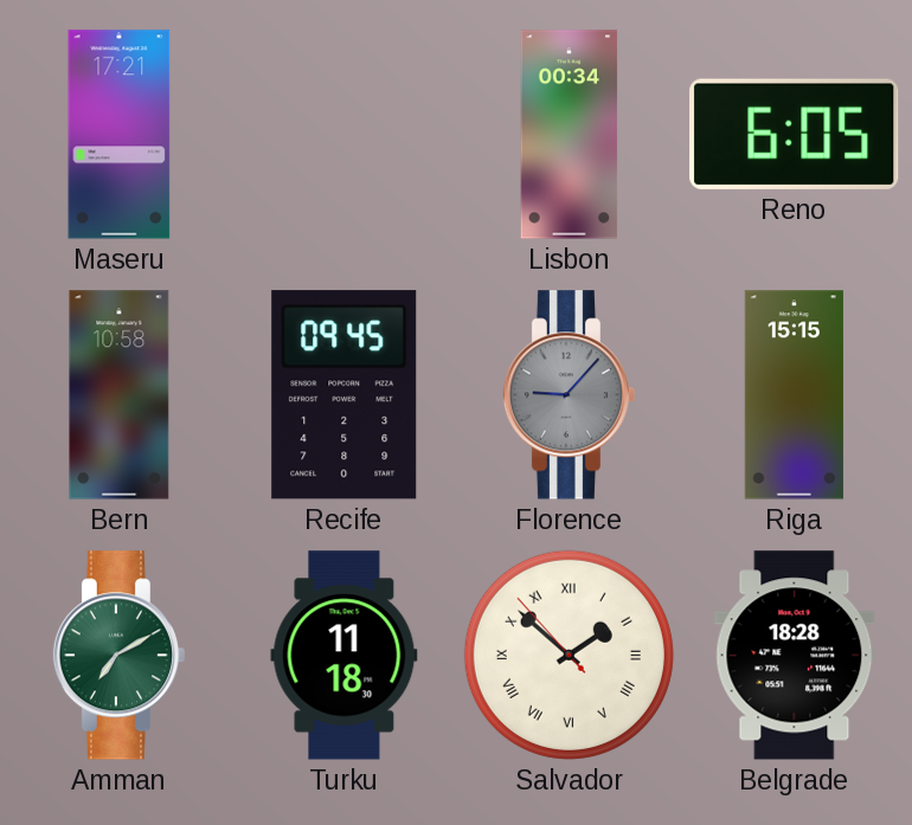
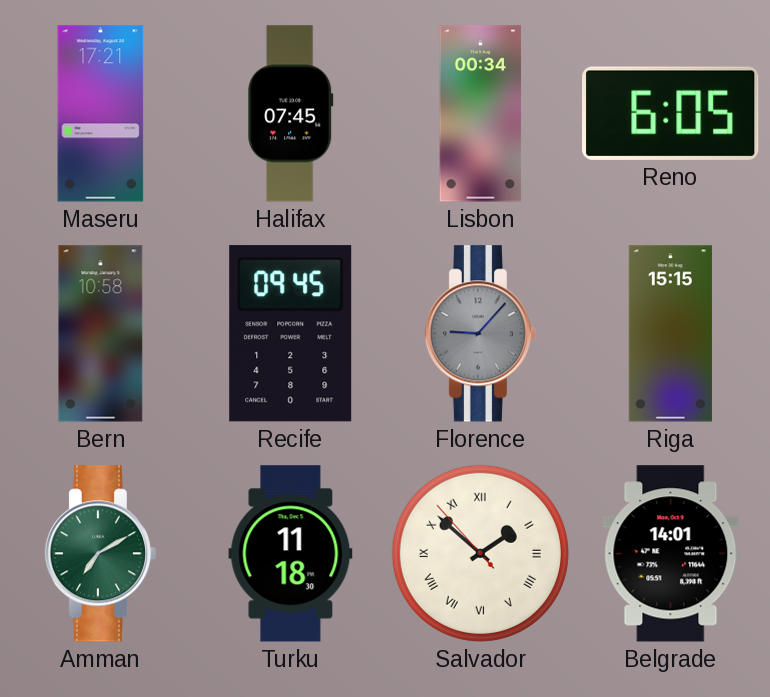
Halifax: none -> 07:45
Belgrade: 18:28 -> 14:01
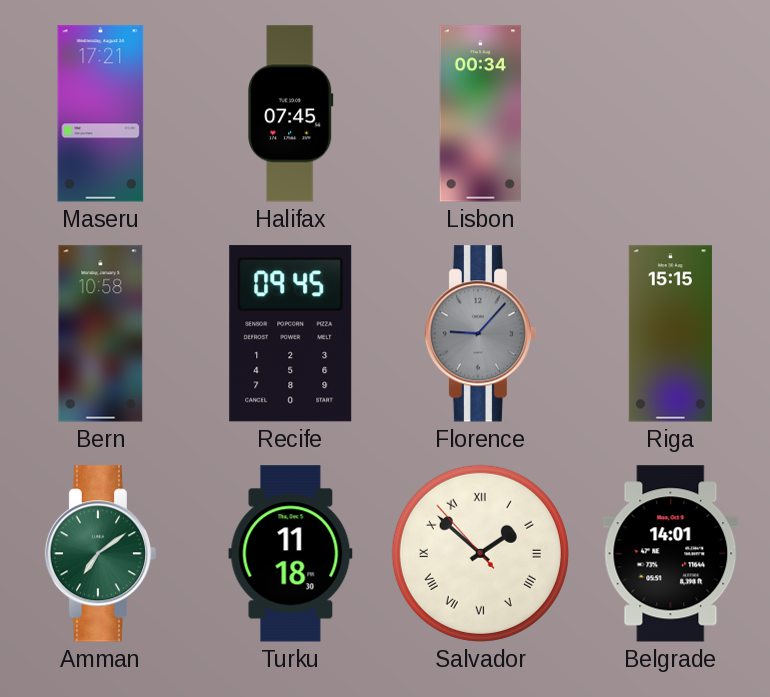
Reno: 6:05 -> none
Amman: 7:10 -> 7:09
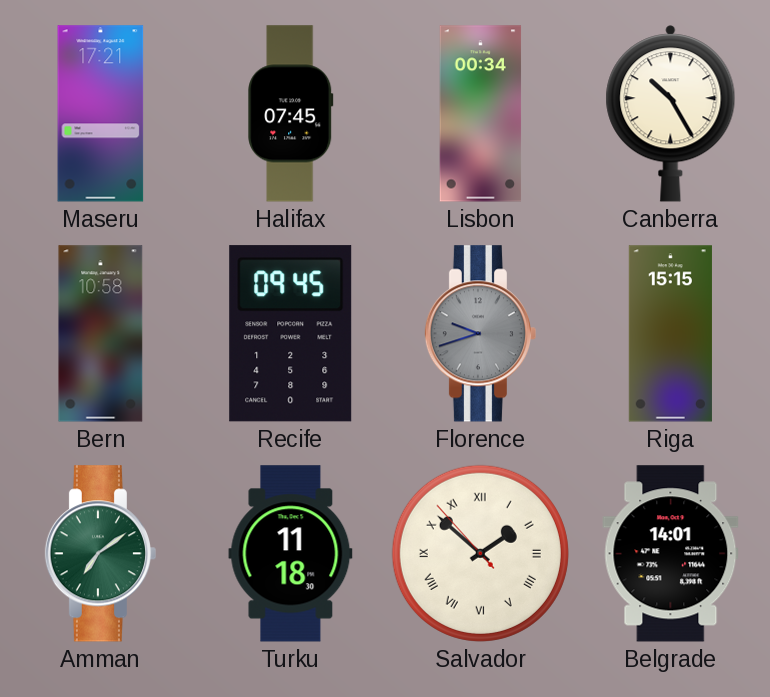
Canberra: none -> 10:25
Florence: 9:07 -> 9:42
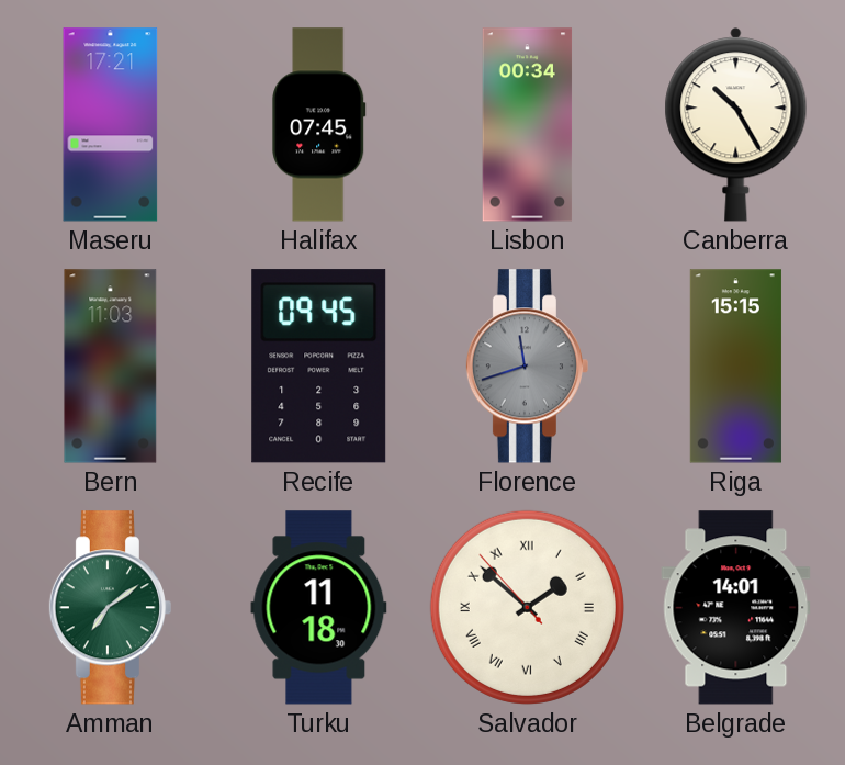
Bern: 10:58 -> 11:03
Florence: 9:42 -> 11:42
